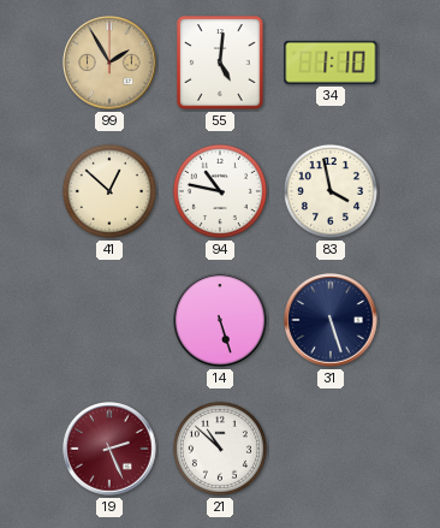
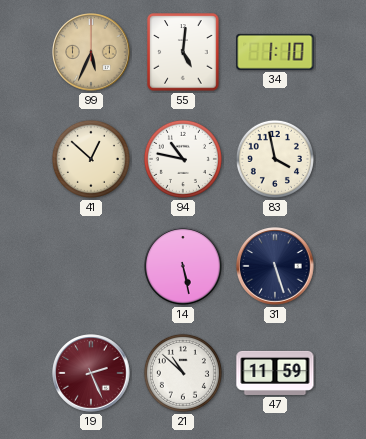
99: 1:55 -> 5:34
14: 5:27 -> 5:28
47: none -> 11:59
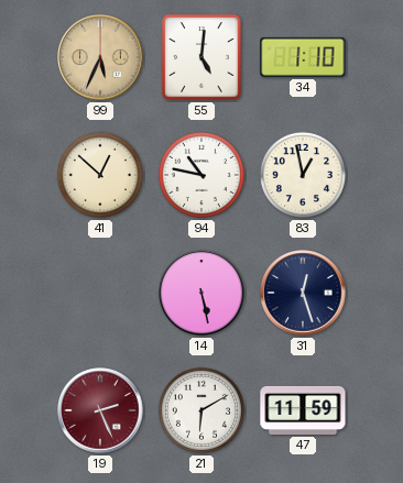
83: 3:58 -> 12:58
31: 5:27 -> 12:27
21: 10:52 -> 6:10
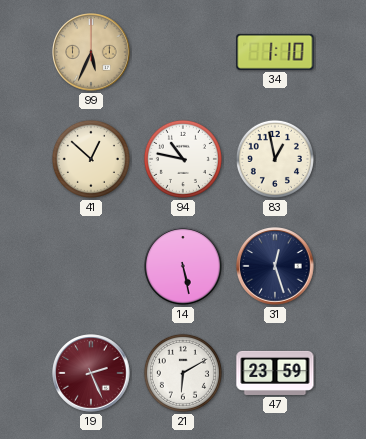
55: 5:01 -> none
47: 11:59 -> 23:59
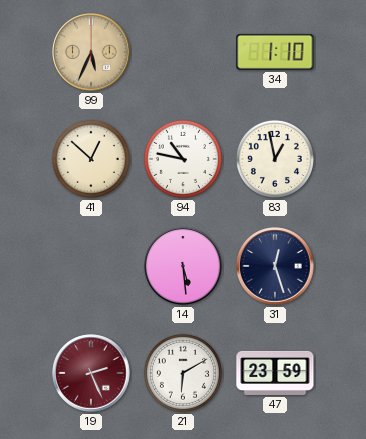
14: 5:28 -> 5:29
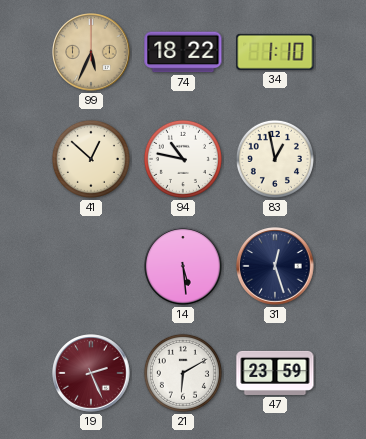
74: none -> 18:22
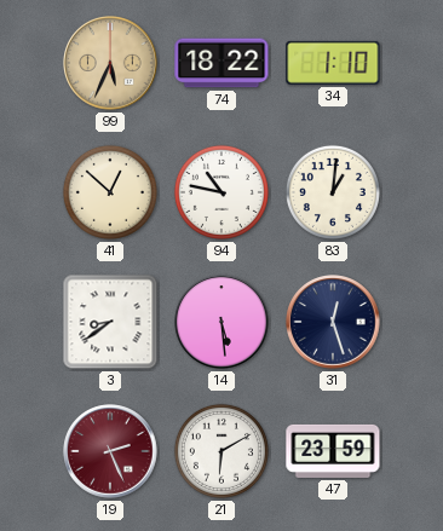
83: 12:58 -> 1:01
3: none -> 8:39
